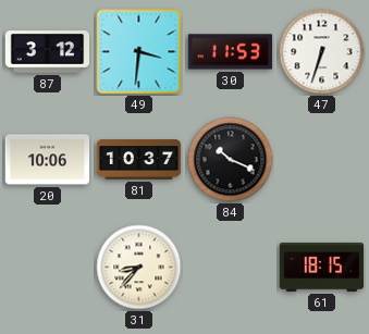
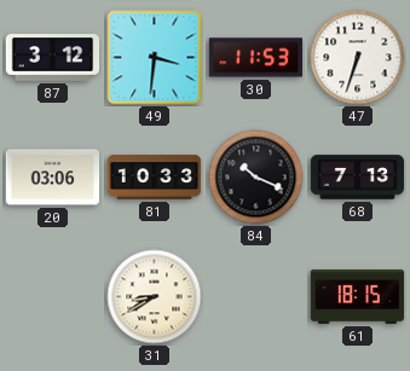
20: 10:06 -> 03:06
81: 10:37 -> 10:33
68: none -> 7:13
31: 8:37 -> 8:40
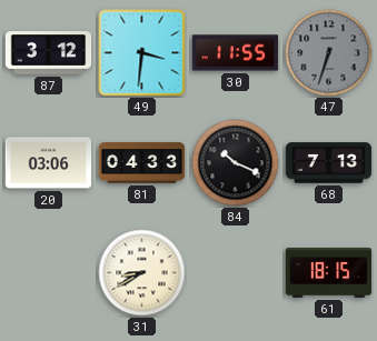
30: 11:53 -> 11:55
47 dial: white -> grey
81: 10:33 -> 04:33
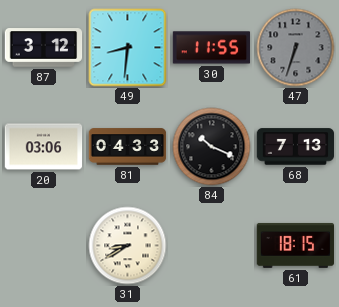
49: 3:31 -> 8:31
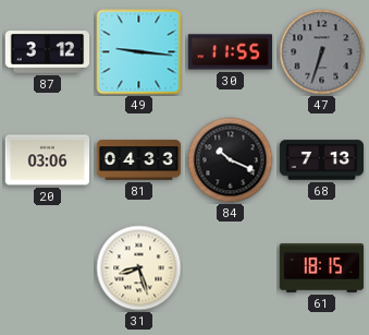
49: 8:31 -> 9:16
31: 8:40 -> 8:27
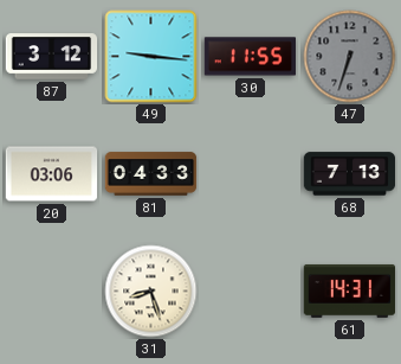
84: 10:19 -> none
61: 18:15 -> 14:31
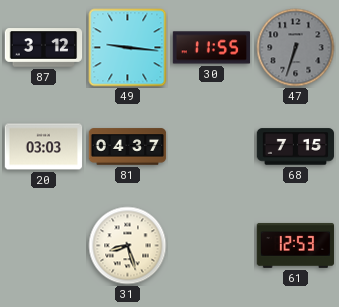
20: 03:06 -> 03:03
81: 04:33 -> 04:37
68: 7:13 -> 7:15
61: 14:31 -> 12:53
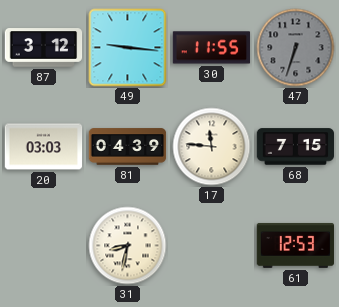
81: 04:37 -> 04:39
17: none -> 11:46
31: 8:27 -> 8:32
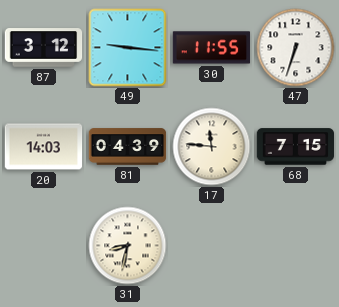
47 dial: grey -> white
20: 03:03 -> 14:03
61: 12:53 -> none
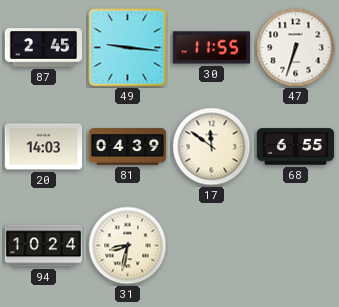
87: 3:12 -> 2:45
17: 11:46 -> 11:51
68: 7:15 -> 6:55
94: none -> 10:24
